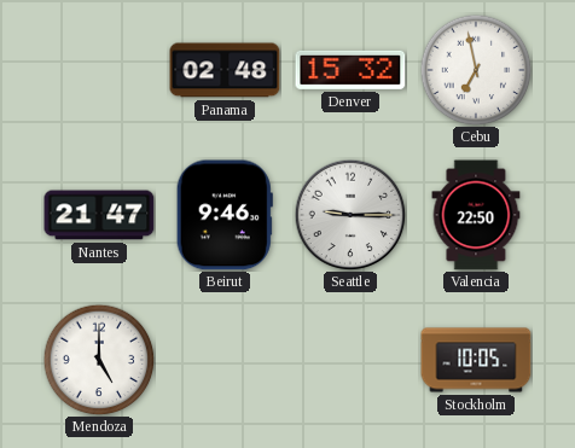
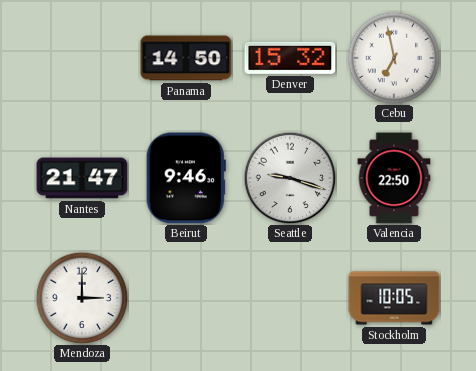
Panama: 02:48 -> 14:50
Seattle: 9:15 -> 9:18
Mendoza: 5:00 -> 3:00
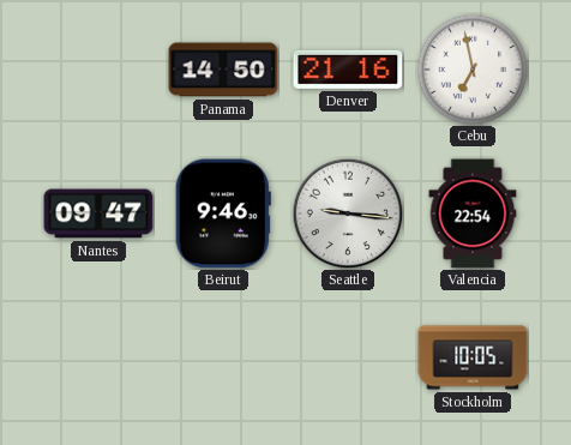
Denver: 15:32 -> 21:16
Nantes: 21:47 -> 09:47
Seattle: 9:18 -> 9:16
Valencia: 22:50 -> 22:54
Mendoza: 3:00 -> none
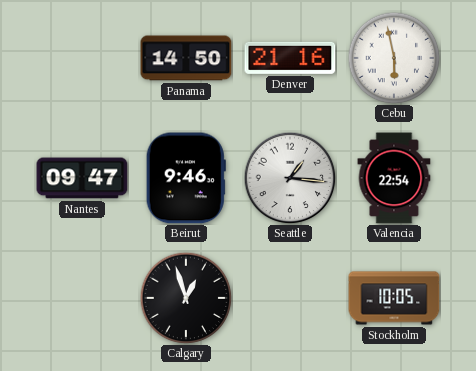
Cebu: 6:58 -> 5:58
Seattle: 9:16 -> 1:16
Calgary: none -> 12:57
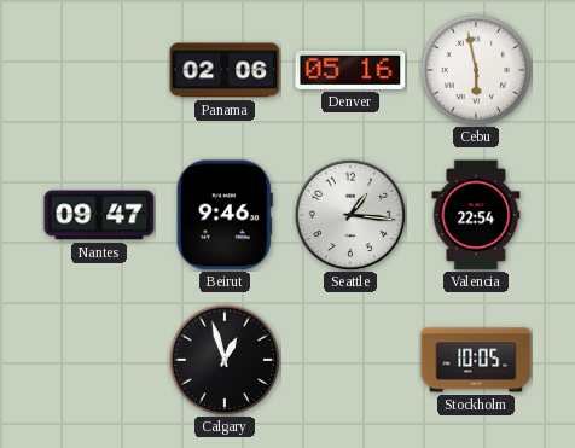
Panama: 14:50 -> 02:06
Denver: 21:16 -> 05:16
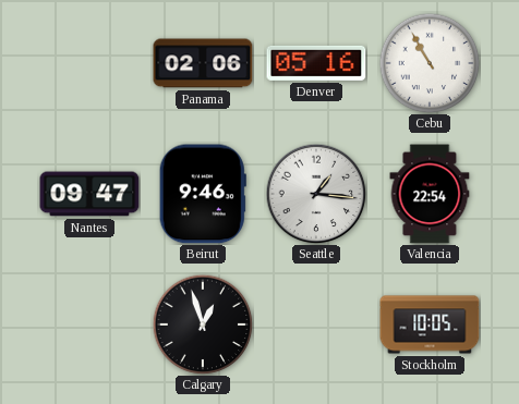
Cebu: 5:58 -> 10:55
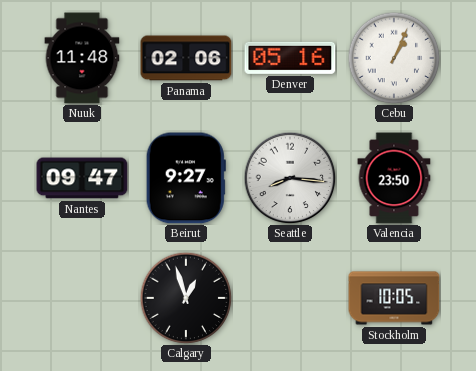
Nuuk: none -> 11:48
Cebu: 10:55 -> 1:04
Beirut: 9:46 -> 9:27
Seattle: 1:16 -> 8:16
Valencia: 22:54 -> 23:50
